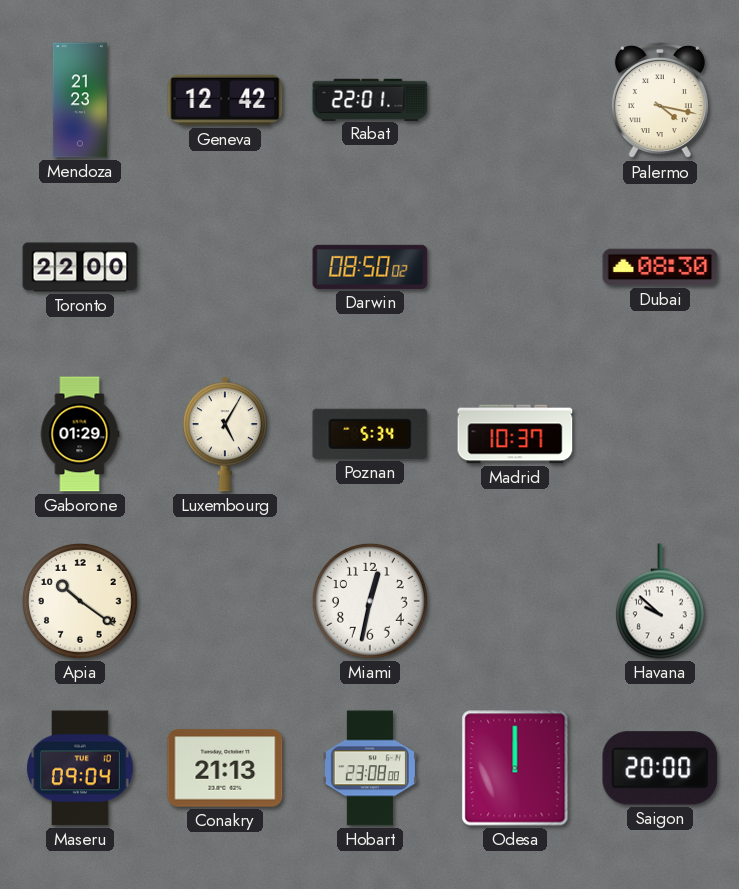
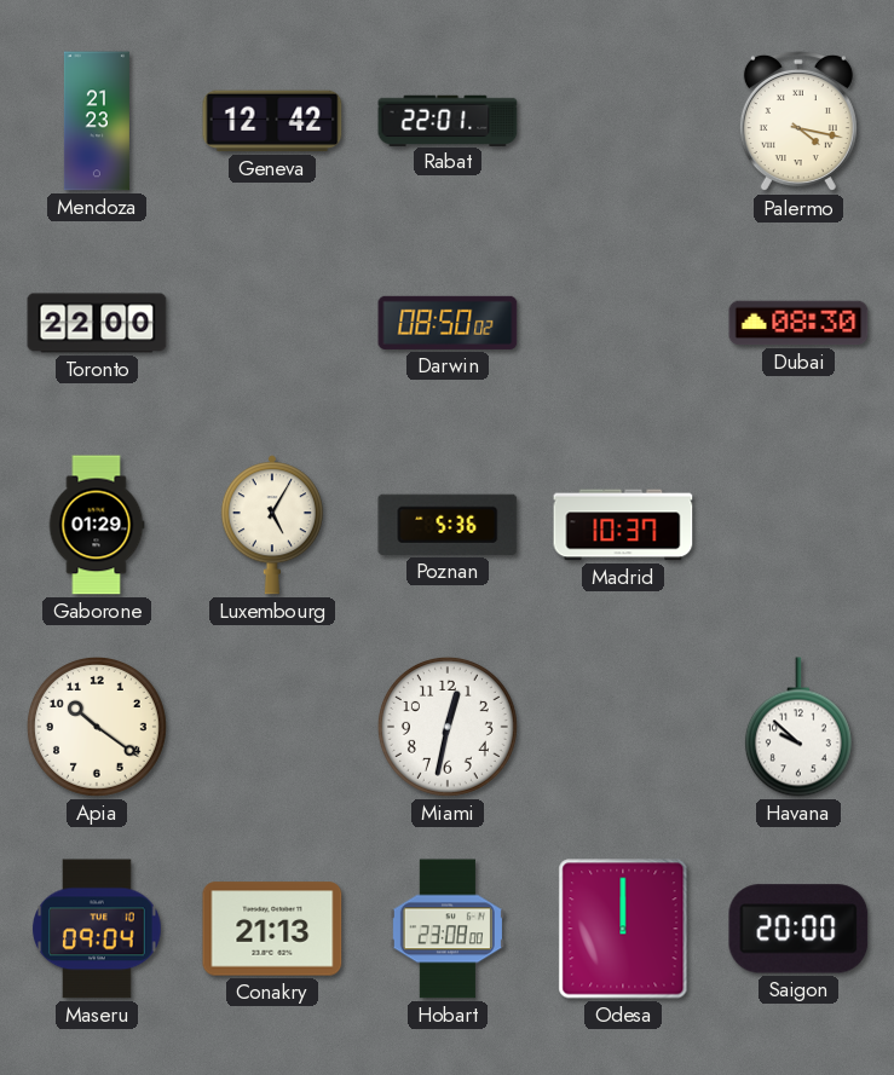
Poznan: 5:34 -> 5:36
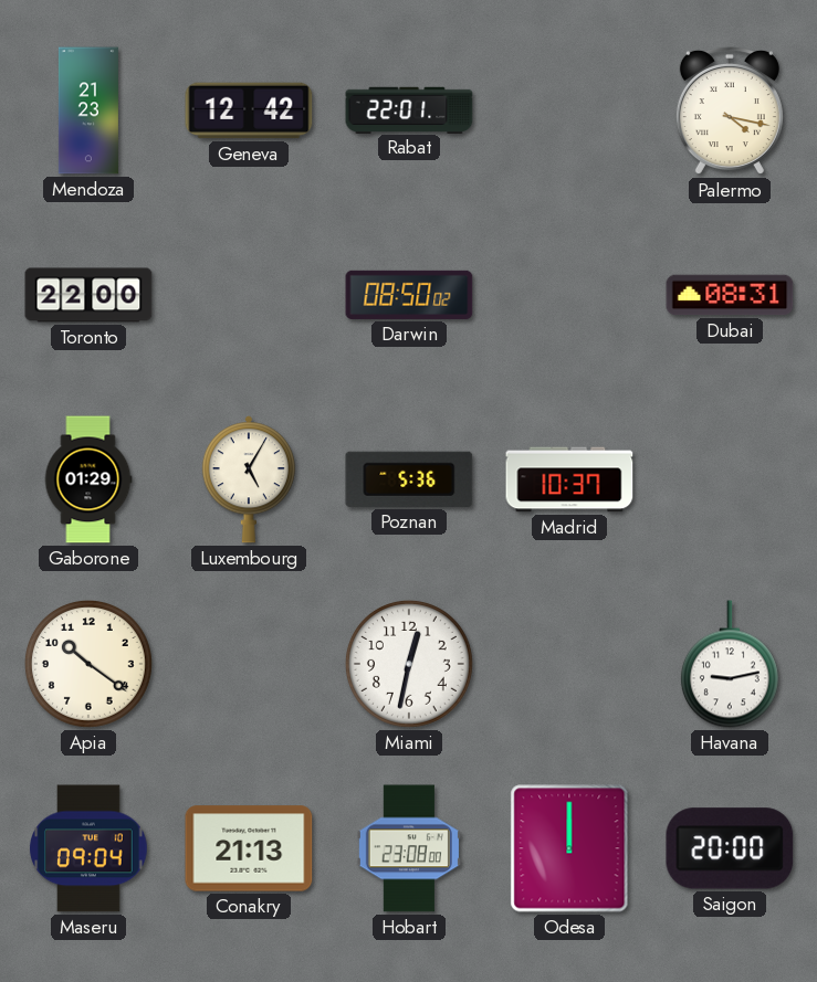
Dubai: 08:30 -> 08:31
Havana: 9:52 -> 9:13
